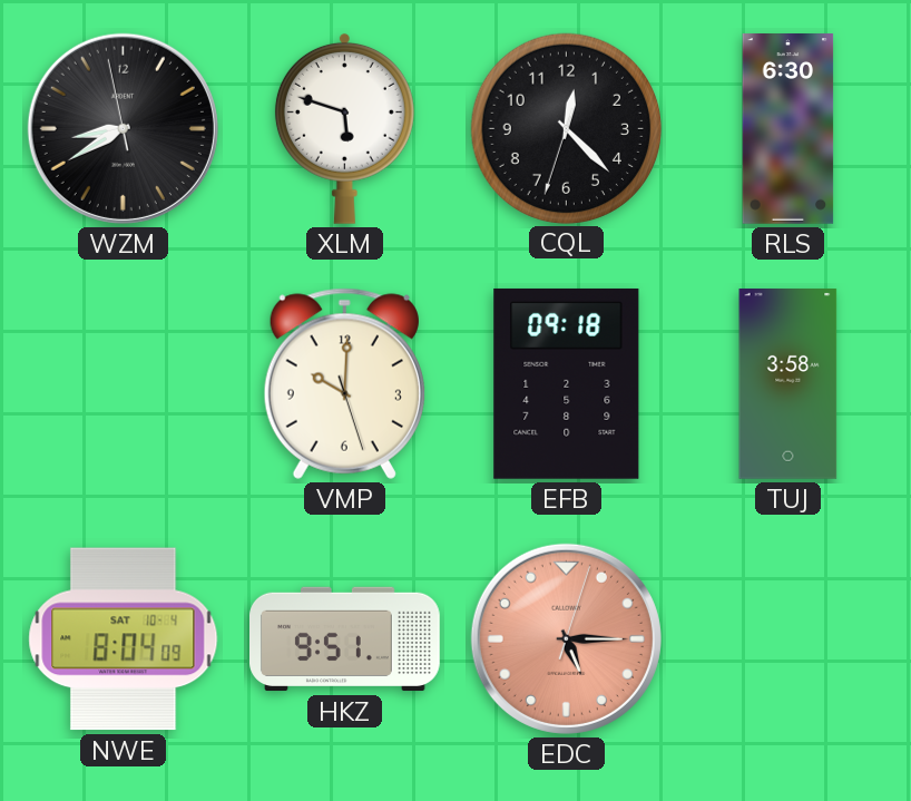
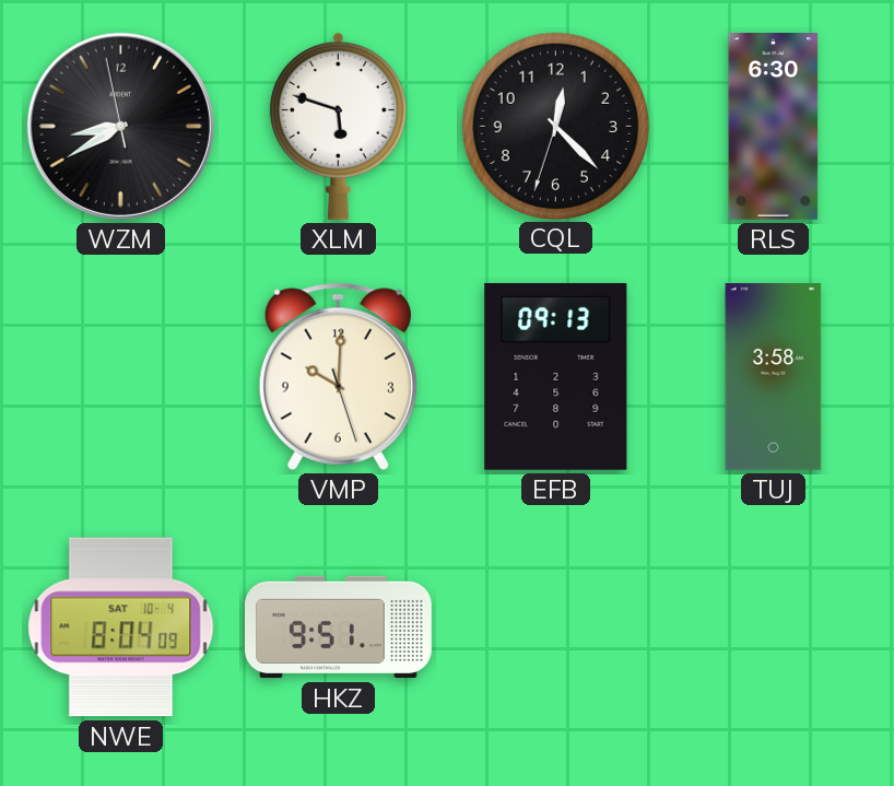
EFB: 09:18 -> 09:13
EDC: 5:15 -> none
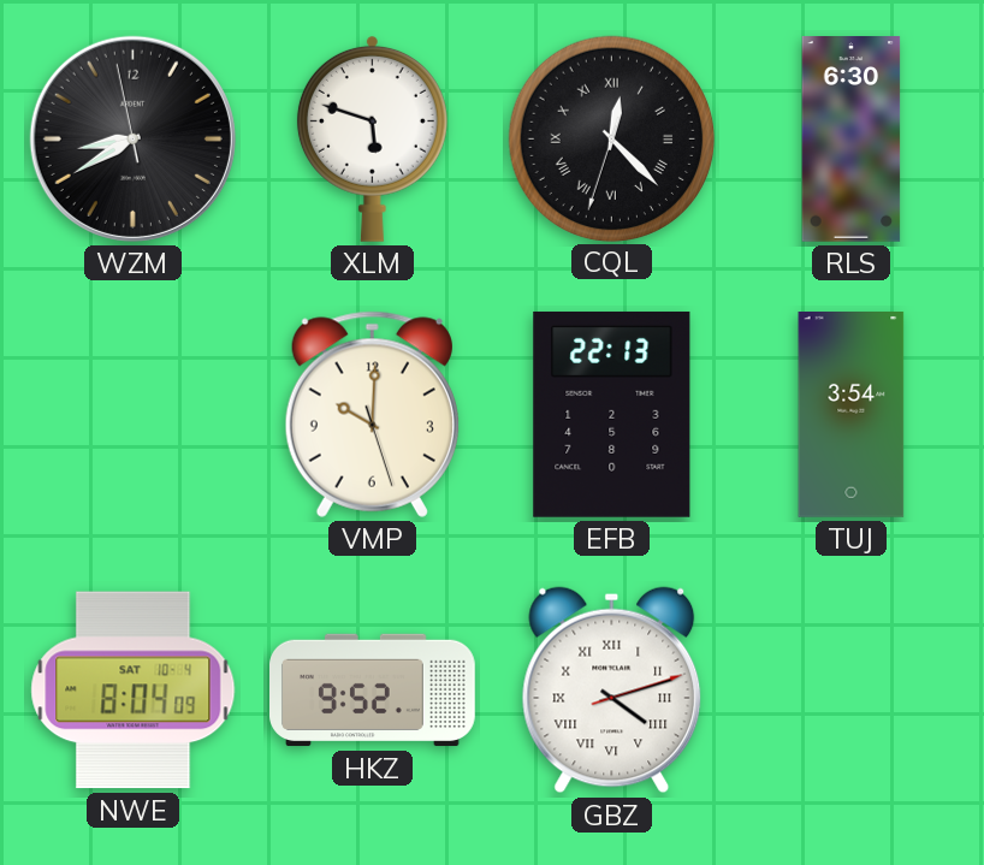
CQL numerals: Arabic -> Roman
EFB: 09:13 -> 22:13
TUJ: 3:58 -> 3:54
HKZ: 9:51 -> 9:52
GBZ: none -> 4:12
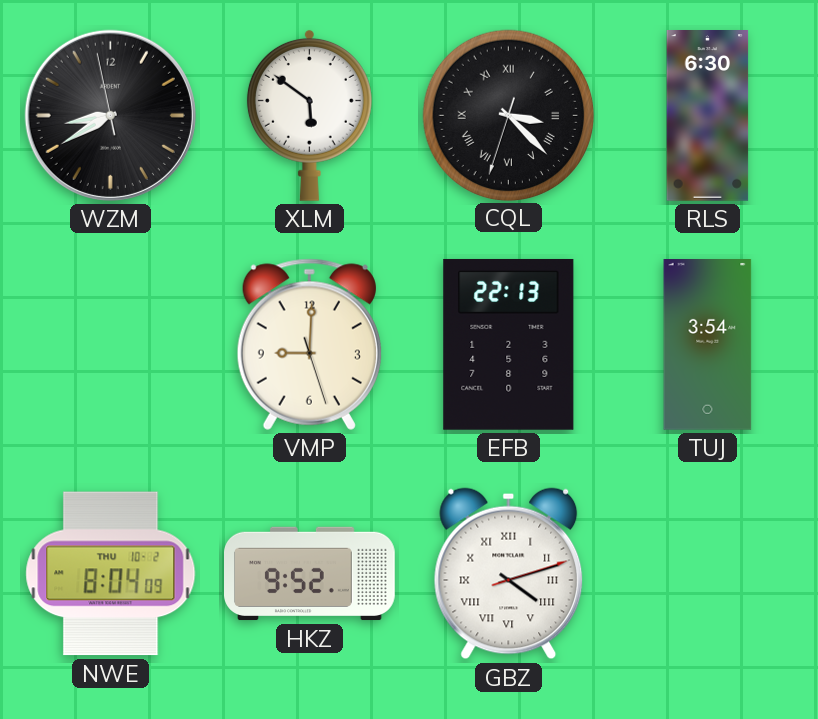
XLM: 5:48 -> 5:51
CQL: 12:22 -> 3:22
VMP: 10:00 -> 9:00
NWE date: SAT 10-4 -> THU 10-2
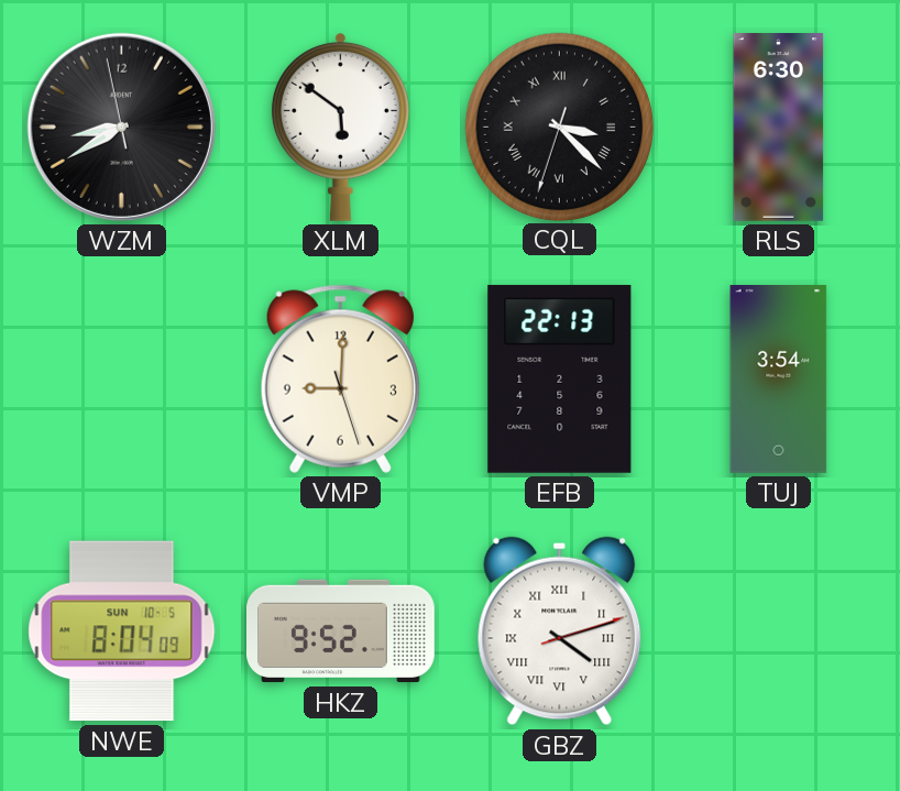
NWE date: THU 10-2 -> SUN 10-5
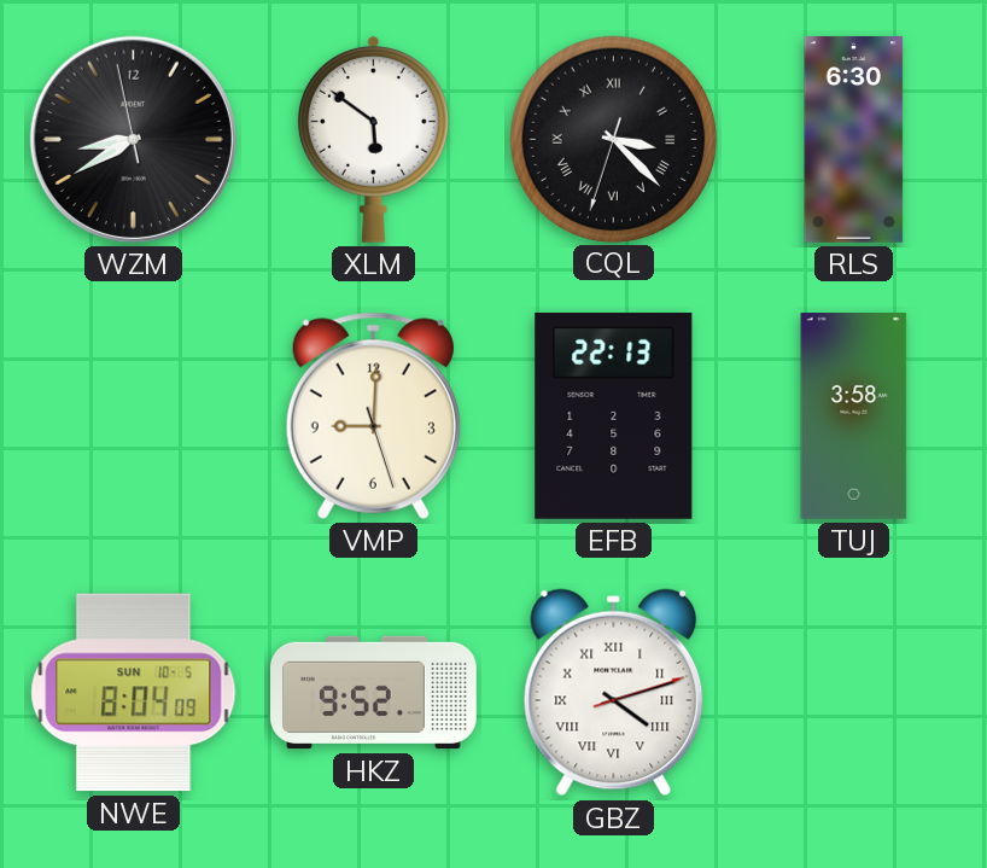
TUJ: 3:54 -> 3:58
